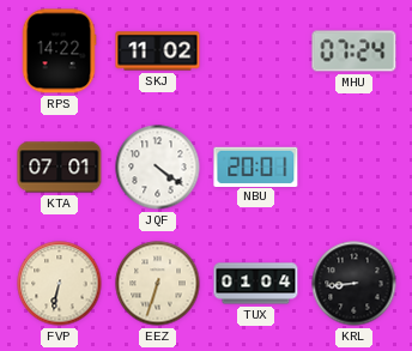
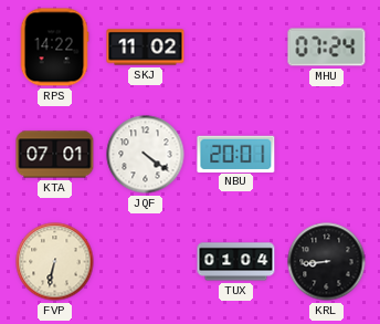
EEZ: 6:33 -> none
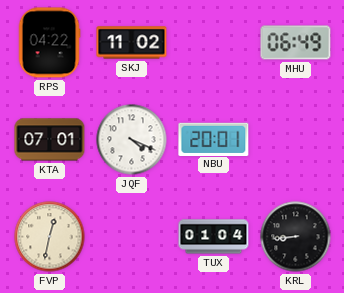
RPS: 14:22 -> 04:22
MHU: 07:24 -> 06:49
JQF: 4:21 -> 4:19
FVP: 6:32 -> 12:32
